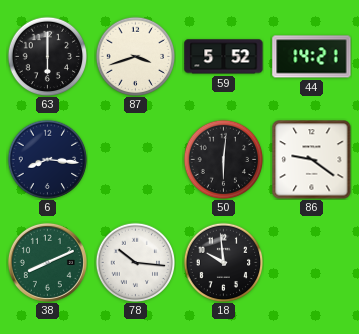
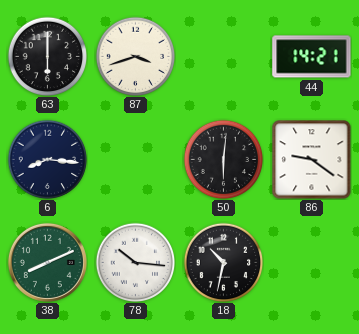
59: 5:52 -> none
18: 9:59 -> 10:32
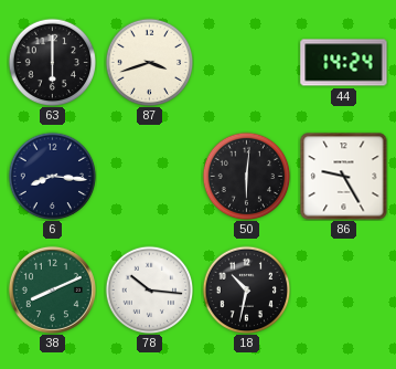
44: 14:21 -> 14:24
86: 9:21 -> 9:25
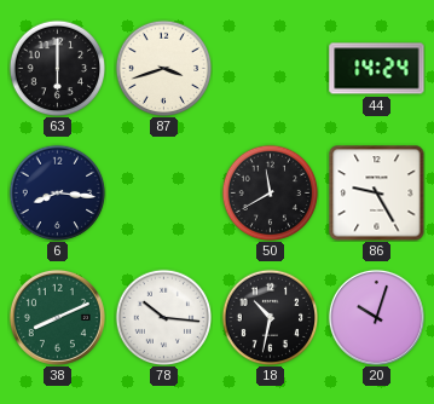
50: 6:01 -> 11:40
20: none -> 10:03
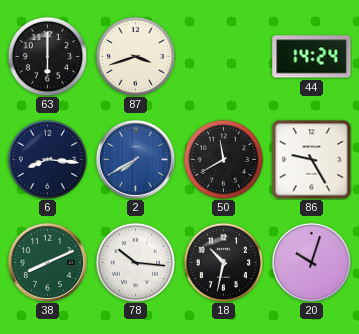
2: none -> 7:40
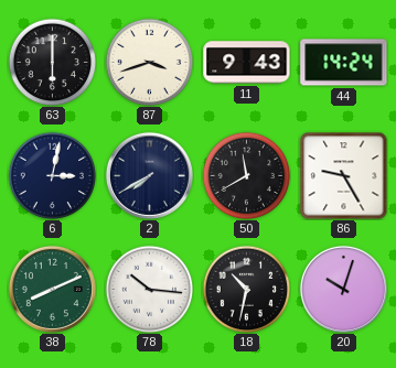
11: none -> 9:43
6: 8:16 -> 3:02
2 dial: blue -> navy
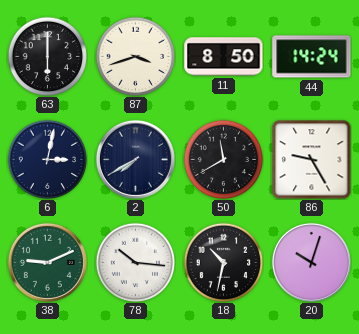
11: 9:43 -> 8:50
38: 8:11 -> 9:11
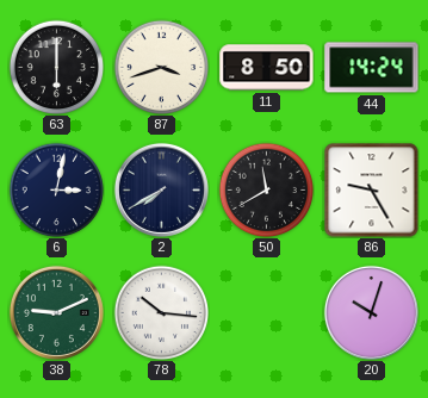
18: 10:32 -> none
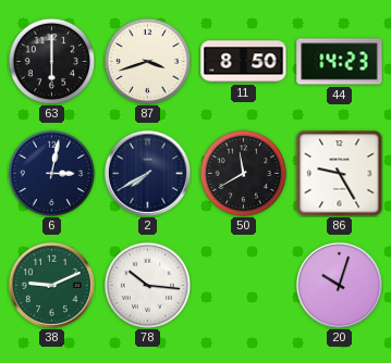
44: 14:24 -> 14:23
